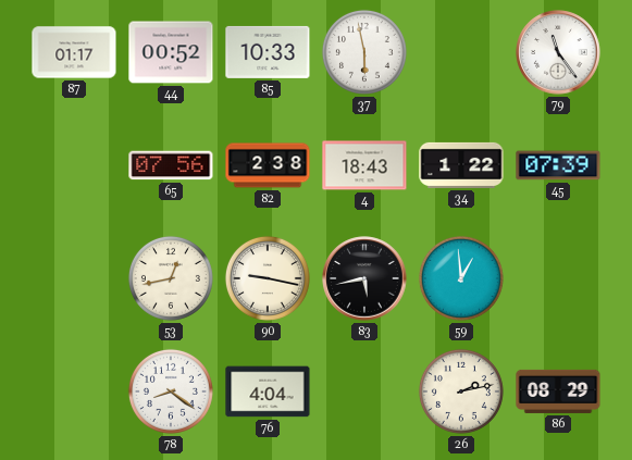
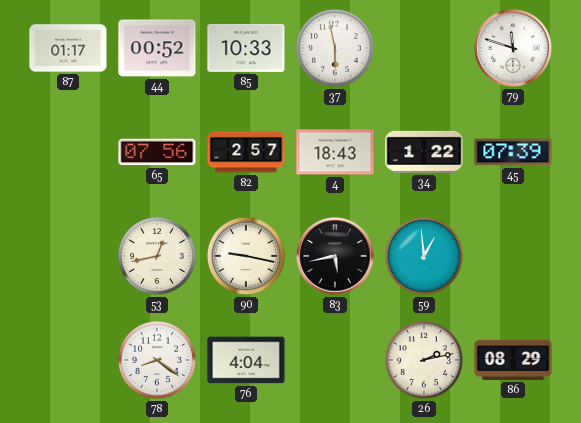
79: 11:24 -> 11:48
82: 2:38 -> 2:57
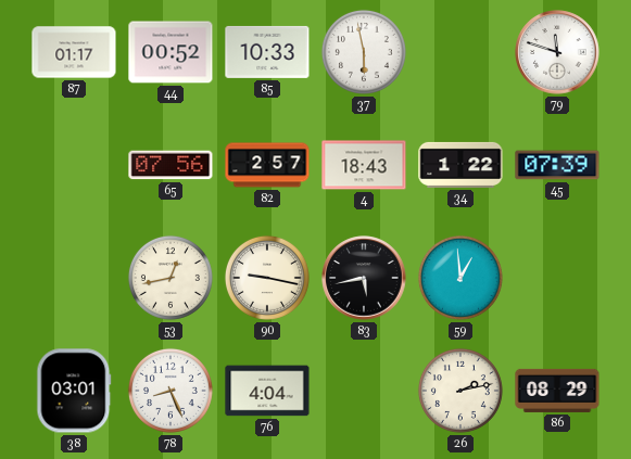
38: none -> 03:01
78: 8:21 -> 8:26
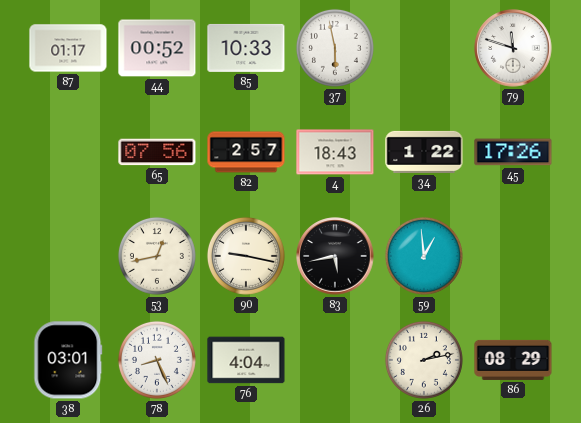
45: 07:39 -> 17:26
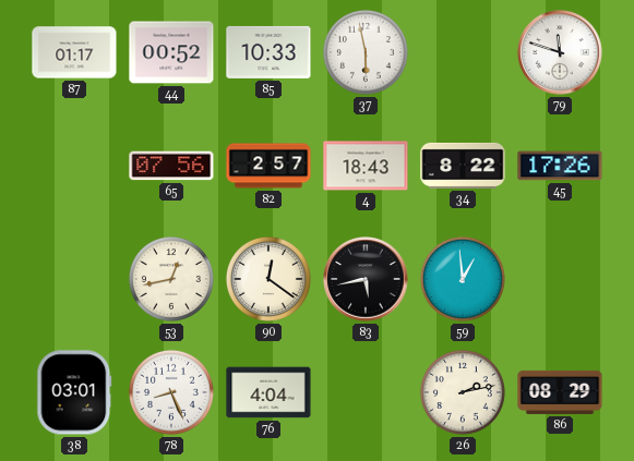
34: 1:22 -> 8:22
90: 9:17 -> 12:21
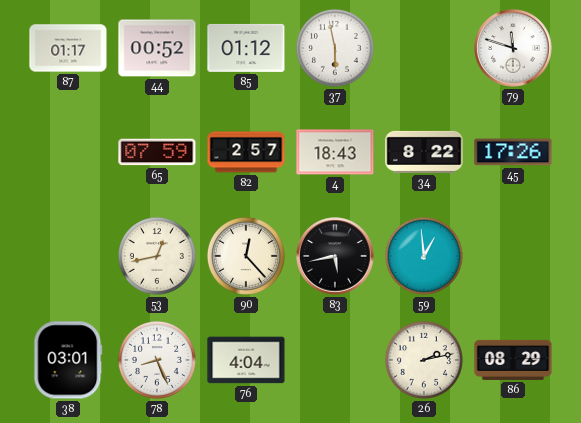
85: 10:33 -> 01:12
65: 07:56 -> 07:59
90: 12:21 -> 12:23
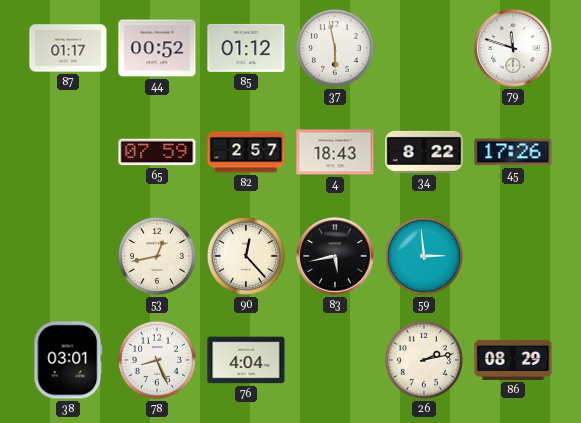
59: 12:59 -> 2:59
